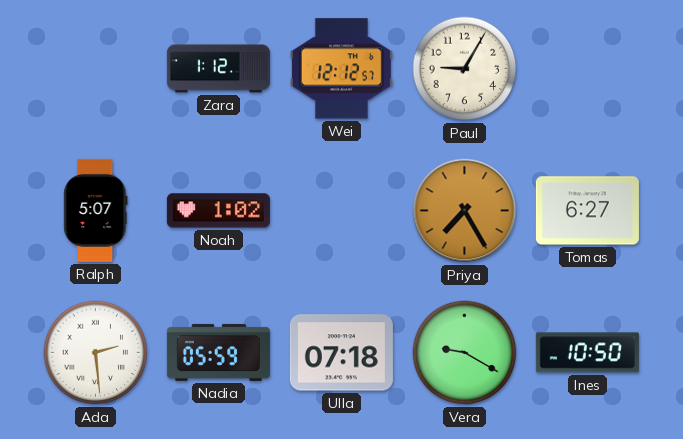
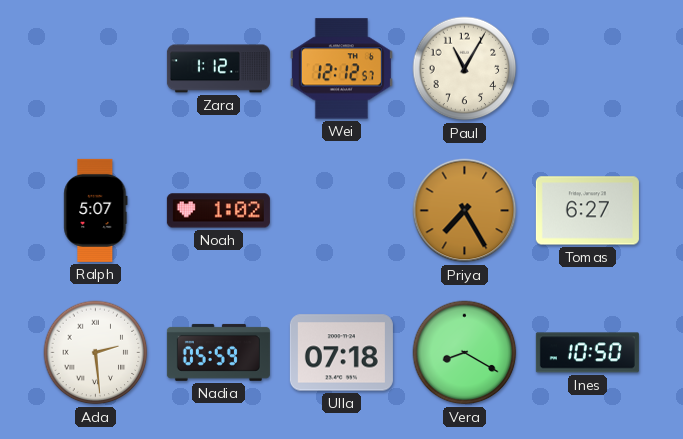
Paul: 9:05 -> 11:05
Vera: 9:20 -> 8:20
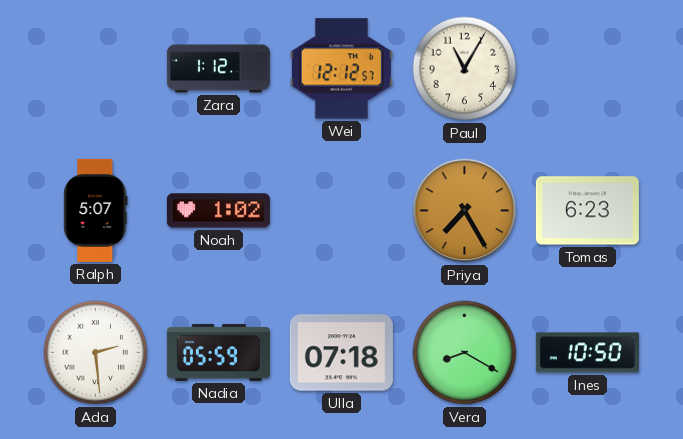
Tomas: 6:27 -> 6:23
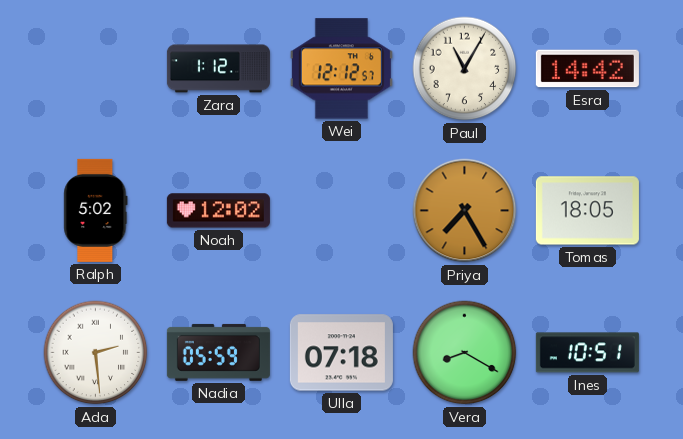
Esra: none -> 14:42
Ralph: 5:07 -> 5:02
Noah: 1:02 -> 12:02
Tomas: 6:23 -> 18:05
Ines: 10:50 -> 10:51
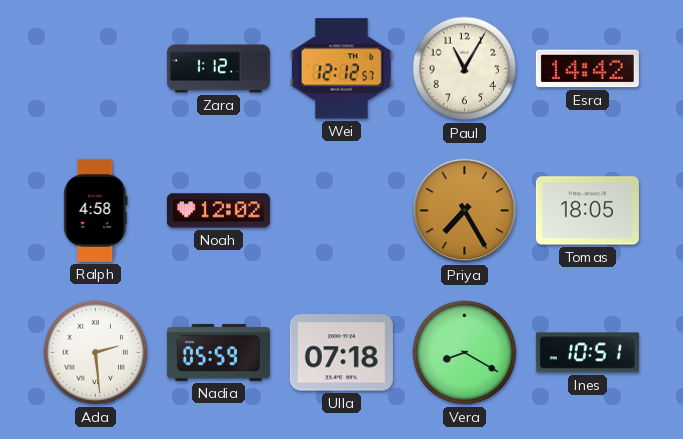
Ralph: 5:02 -> 4:58
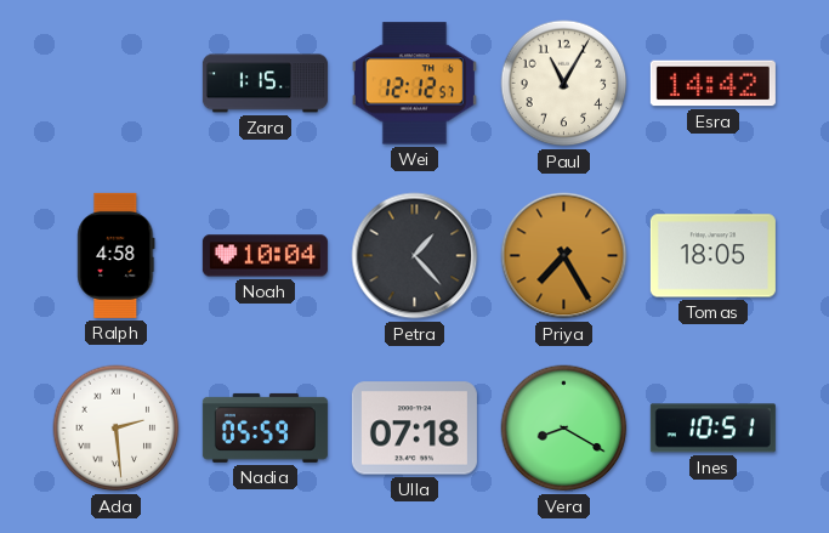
Zara: 1:12 -> 1:15
Noah: 12:02 -> 10:04
Petra: none -> 1:23
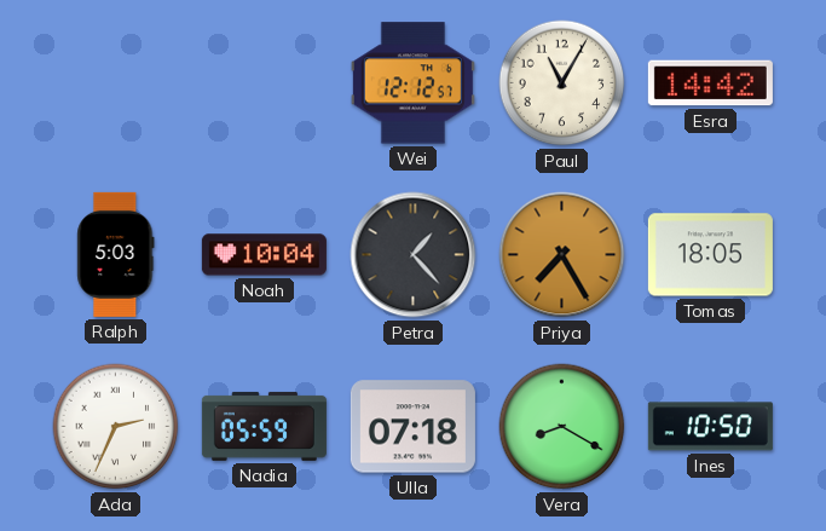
Zara: 1:15 -> none
Ralph: 4:58 -> 5:03
Ada: 2:29 -> 2:34
Ines: 10:51 -> 10:50
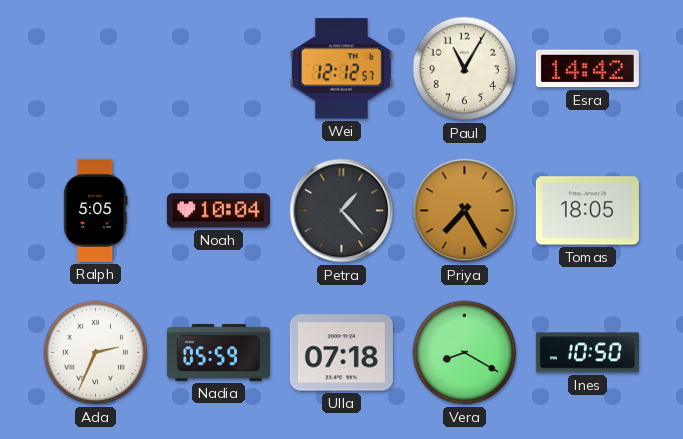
Ralph: 5:03 -> 5:05
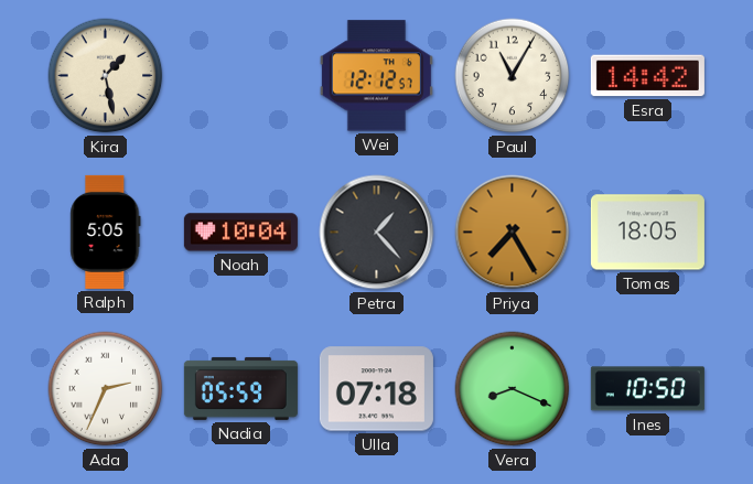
Kira: none -> 1:28
Vera: 8:20 -> 8:19
